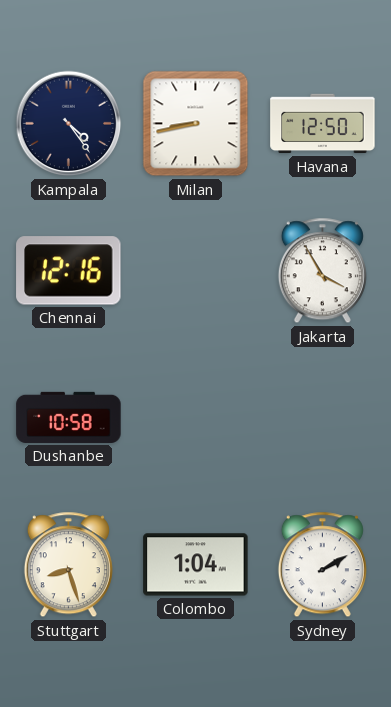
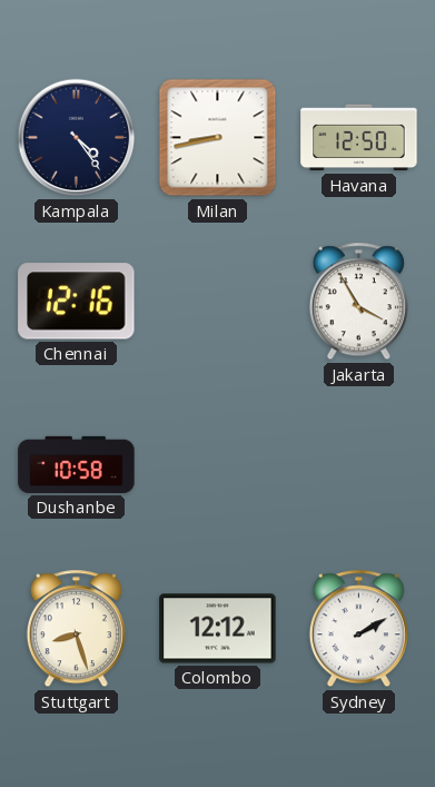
Colombo: 1:04 -> 12:12
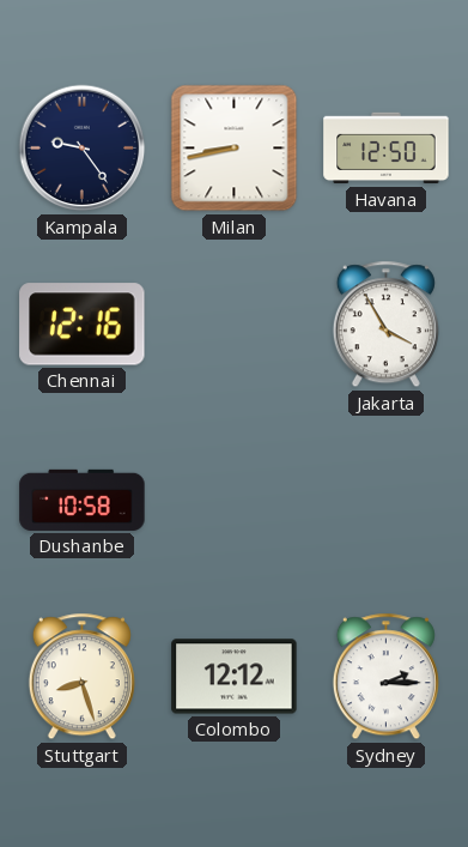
Kampala: 4:24 -> 9:24
Sydney: 2:10 -> 2:15
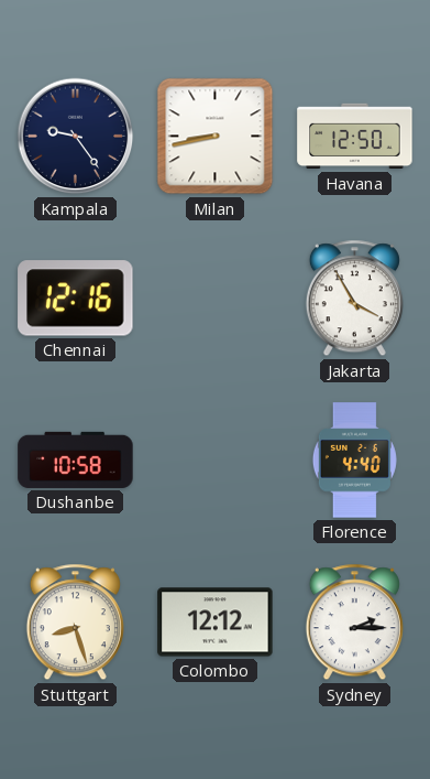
Florence: none -> 4:40
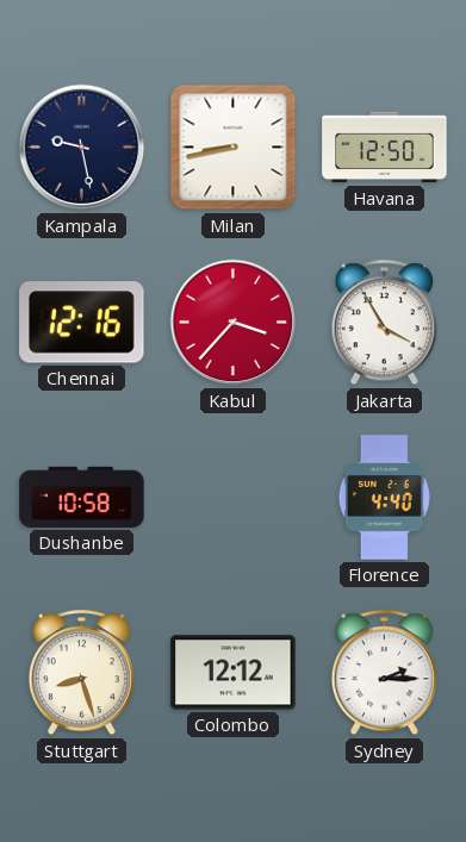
Kampala: 9:24 -> 9:28
Kabul: none -> 3:37
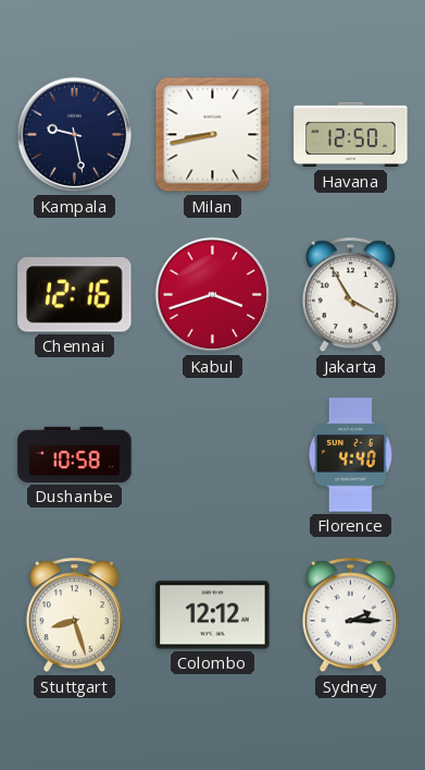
Kabul: 3:37 -> 3:42
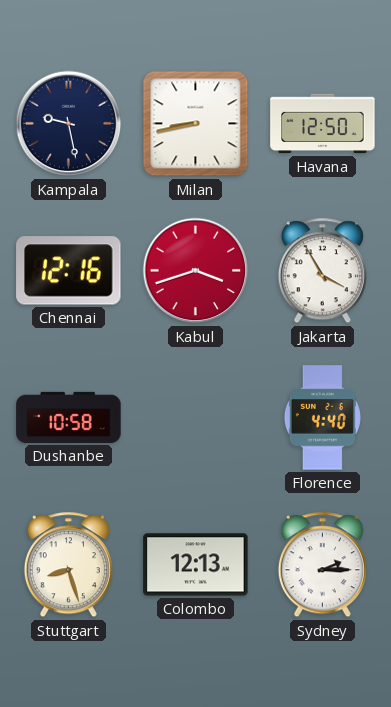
Colombo: 12:12 -> 12:13
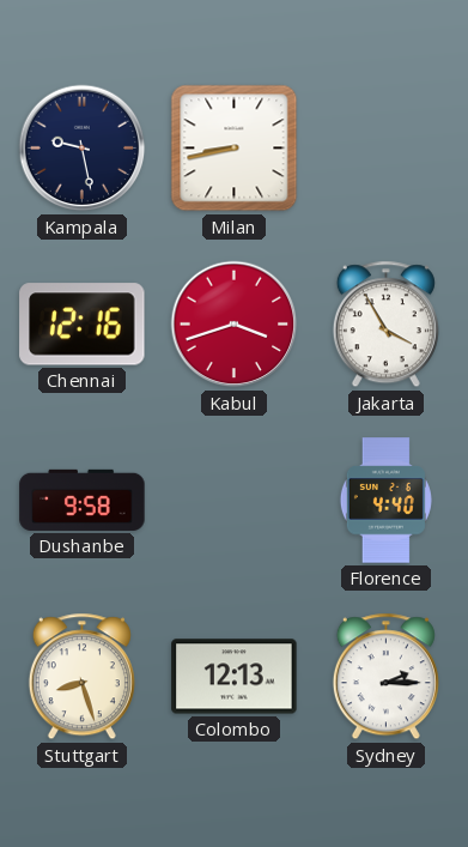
Havana: 12:50 -> none
Dushanbe: 10:58 -> 9:58
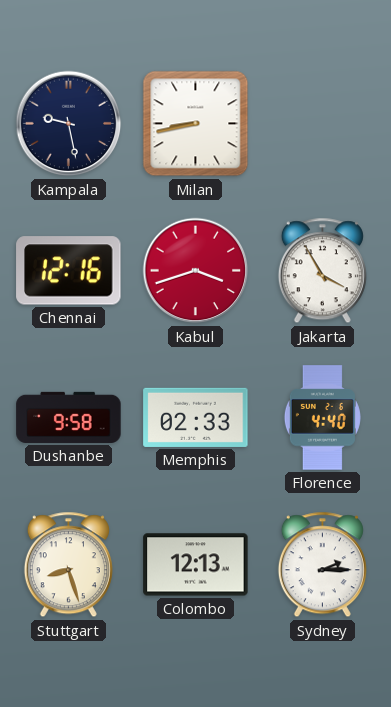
Memphis: none -> 02:33
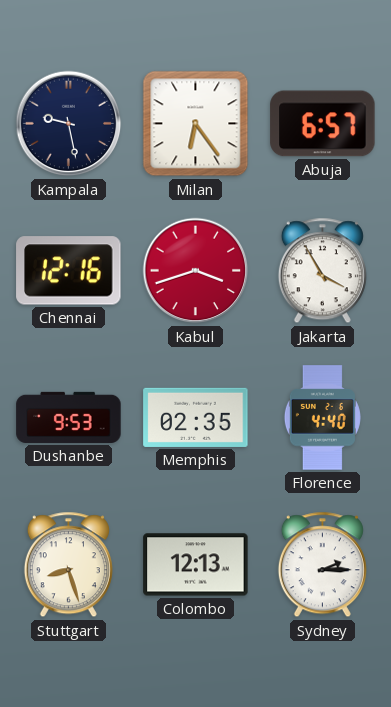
Milan: 8:43 -> 6:24
Abuja: none -> 6:57
Dushanbe: 9:58 -> 9:53
Memphis: 02:33 -> 02:35
